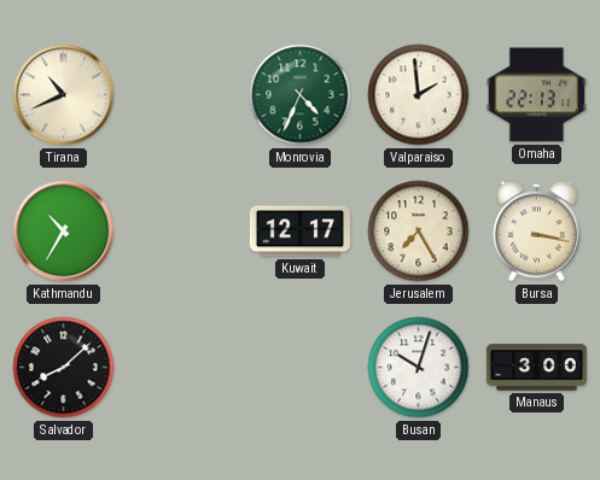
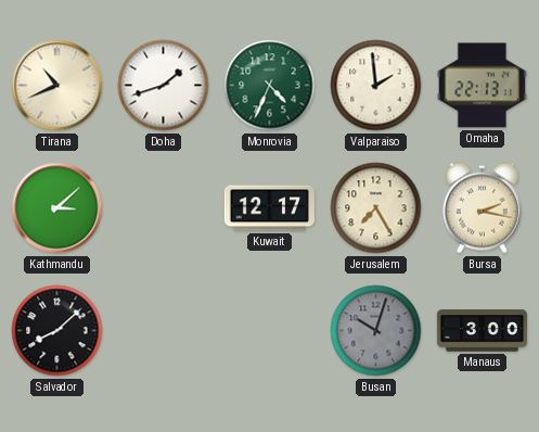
Doha: none -> 1:42
Kathmandu: 10:35 -> 3:08
Bursa: 3:17 -> 2:17
Busan dial: white -> grey
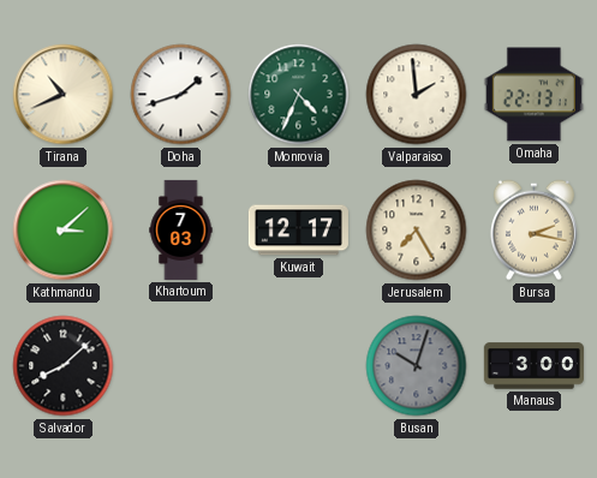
Khartoum: none -> 7:03
